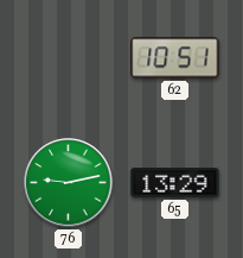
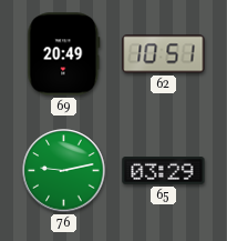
69: none -> 20:49
65: 13:29 -> 03:29
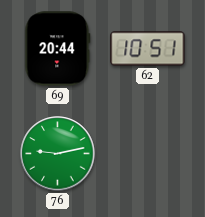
69: 20:49 -> 20:44
65: 03:29 -> none
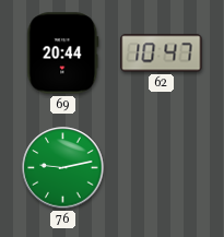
62: 10:51 -> 10:47
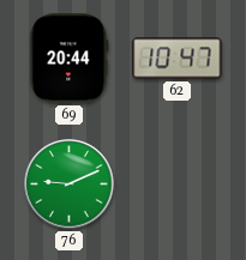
76: 9:13 -> 9:11
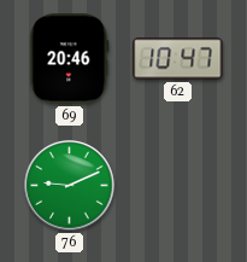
69: 20:44 -> 20:46
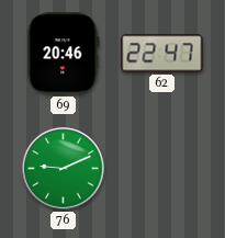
62: 10:47 -> 22:47
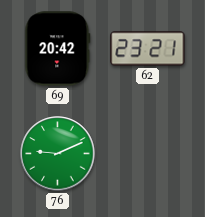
69: 20:46 -> 20:42
62: 22:47 -> 23:21
